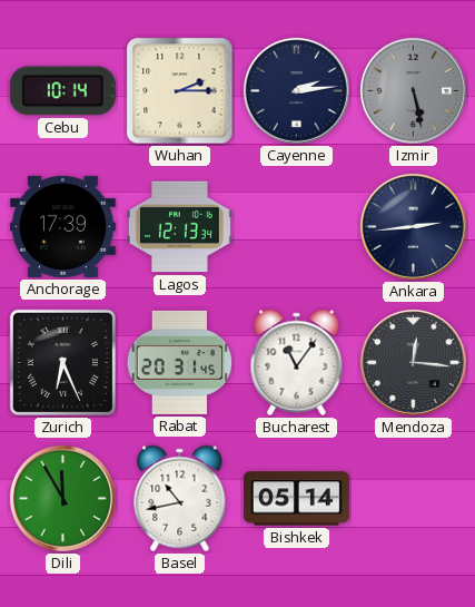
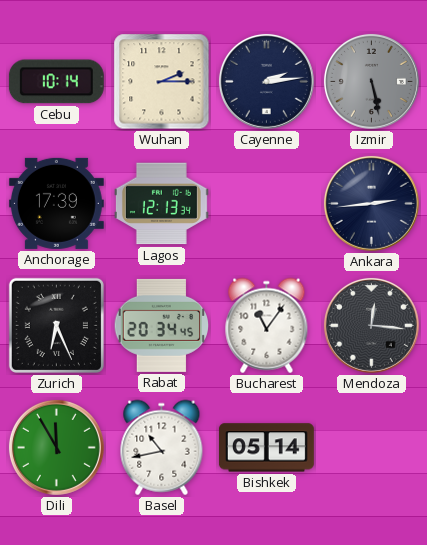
Rabat: 20:31 -> 20:34
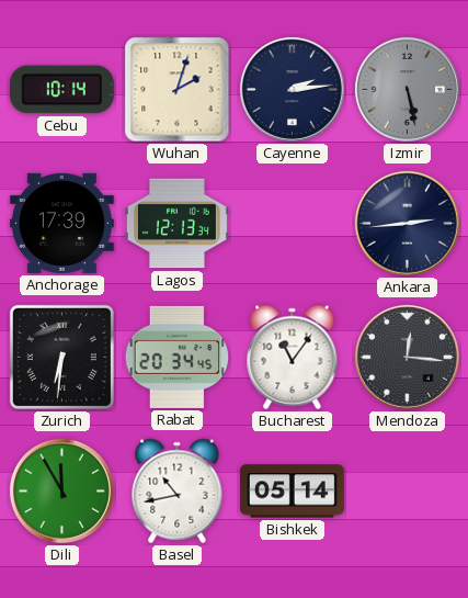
Wuhan: 2:15 -> 2:03
Zurich: 6:26 -> 6:31
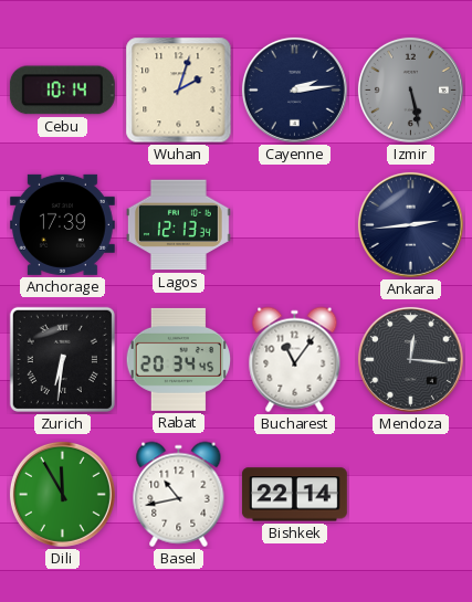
Bishkek: 05:14 -> 22:14
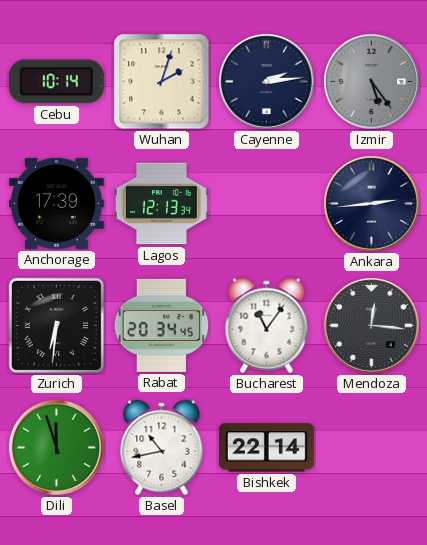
Izmir: 5:28 -> 5:24
Dili: 11:55 -> 11:57
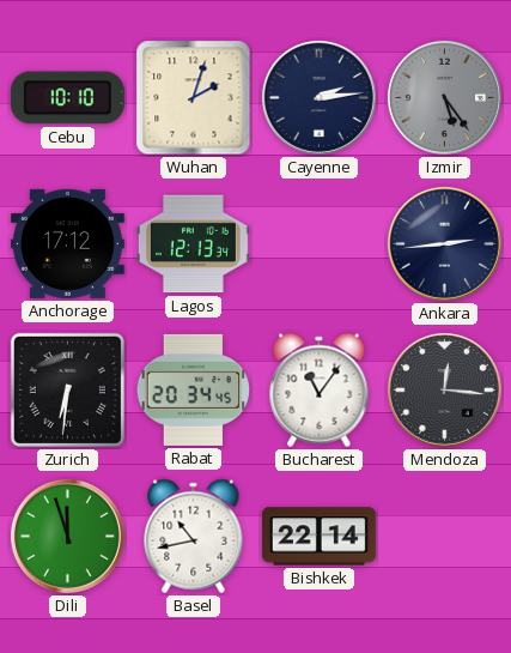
Cebu: 10:14 -> 10:10
Anchorage: 17:39 -> 17:12
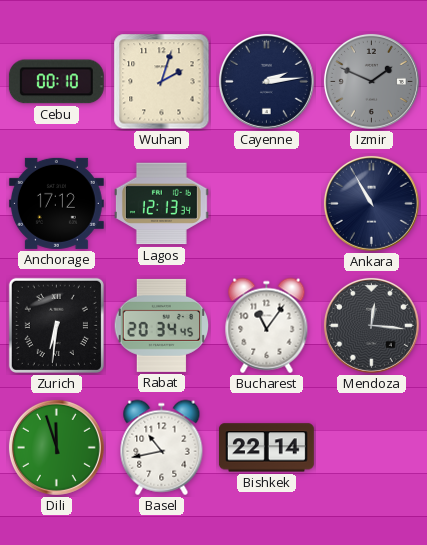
Cebu: 10:10 -> 00:10
Izmir: 5:24 -> 1:49
Ankara: 2:44 -> 10:55
